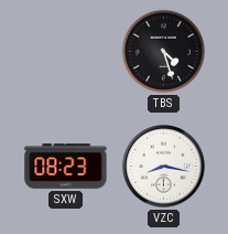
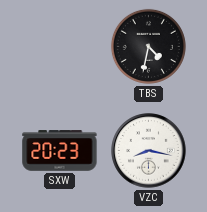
TBS: 4:27 -> 4:32
SXW: 08:23 -> 20:23
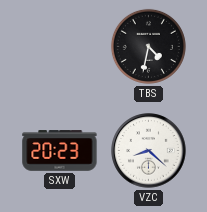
VZC: 8:17 -> 8:22
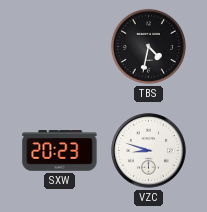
VZC: 8:22 -> 8:48
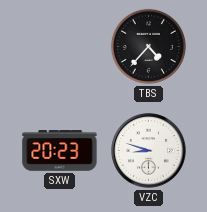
TBS: 4:32 -> 4:37
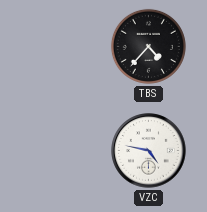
SXW: 20:23 -> none
VZC: 8:48 -> 4:47
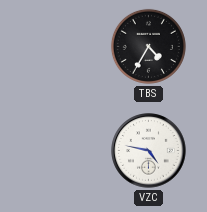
TBS: 4:37 -> 4:35
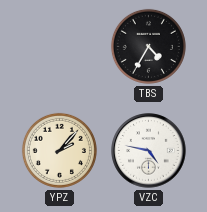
YPZ: none -> 2:07
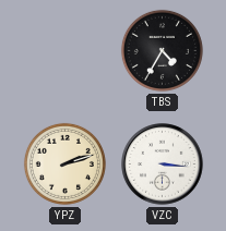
YPZ: 2:07 -> 2:12
VZC: 4:47 -> 3:16
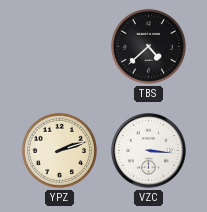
TBS: 4:35 -> 4:38
